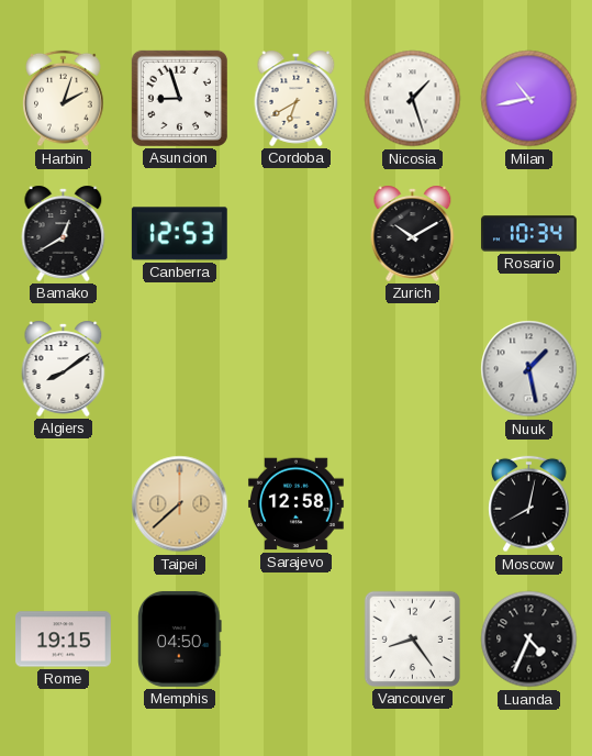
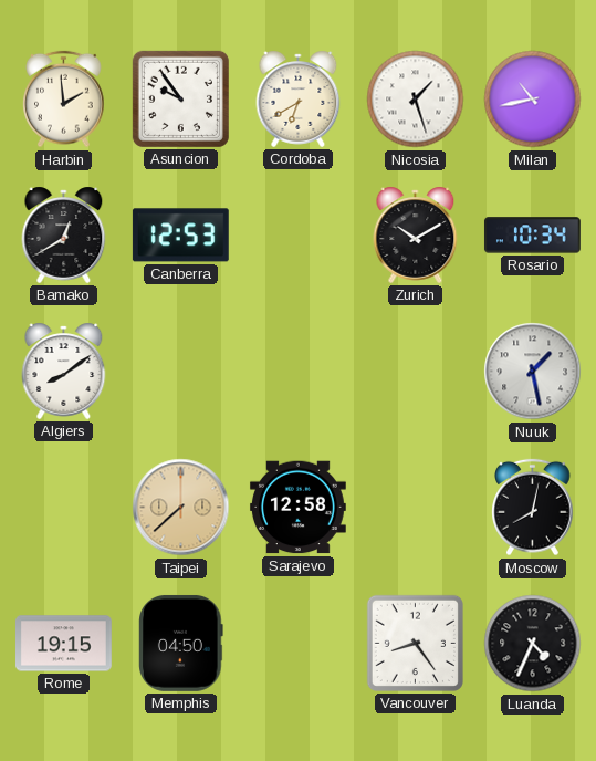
Harbin: 2:03 -> 1:59
Asuncion: 8:57 -> 9:54
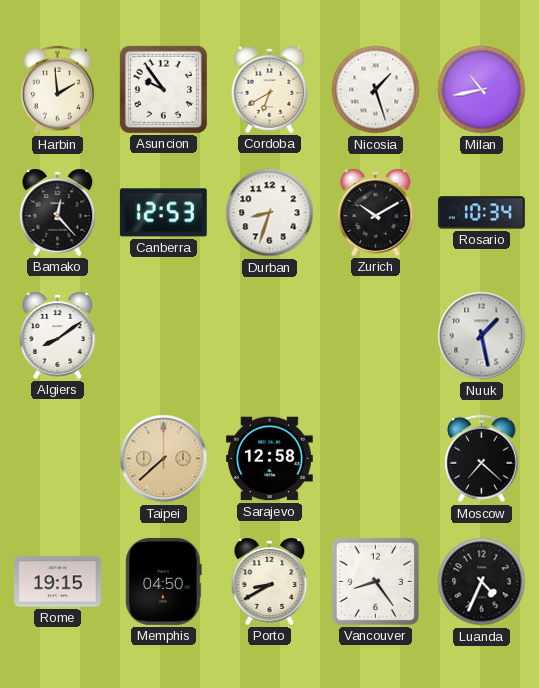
Bamako: 12:40 -> 12:23
Durban: none -> 8:33
Moscow: 8:02 -> 7:22
Porto: none -> 8:40
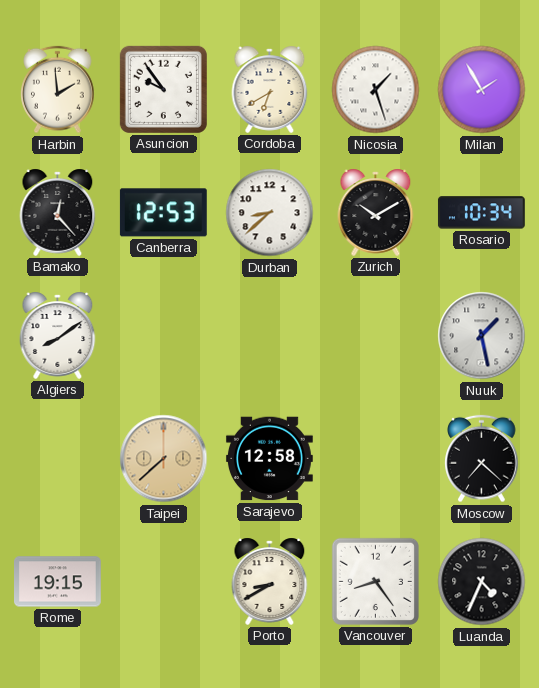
Milan: 10:43 -> 1:55
Durban: 8:33 -> 8:38
Memphis: 04:50 -> none
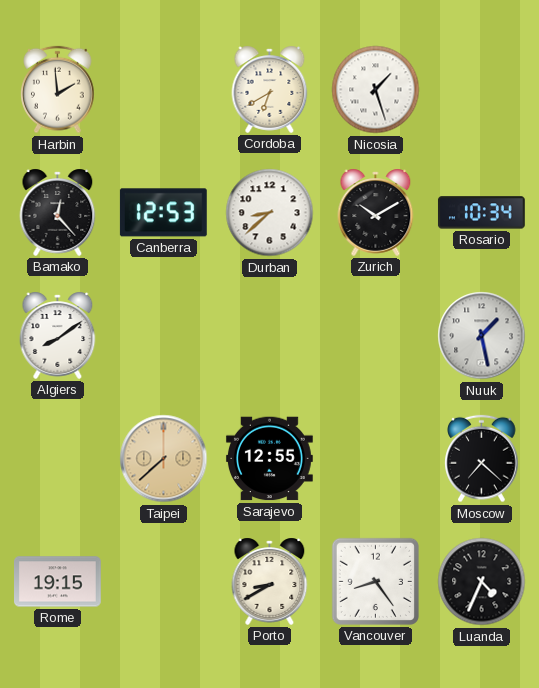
Asuncion: 9:54 -> none
Milan: 1:55 -> none
Sarajevo: 12:58 -> 12:55
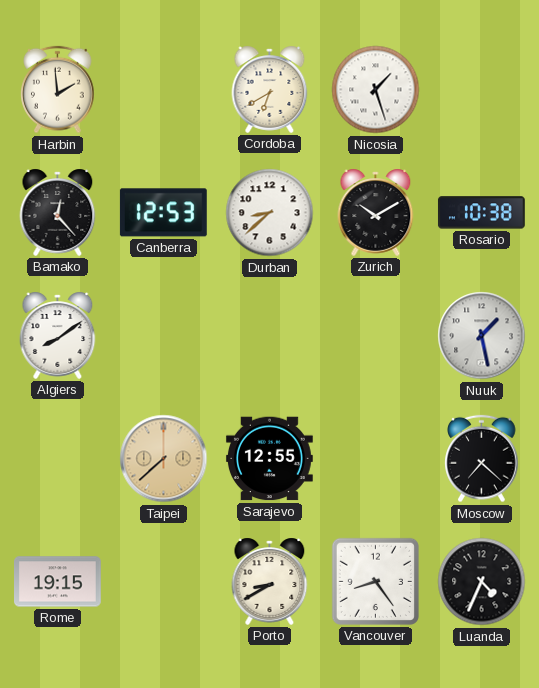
Rosario: 10:34 -> 10:38
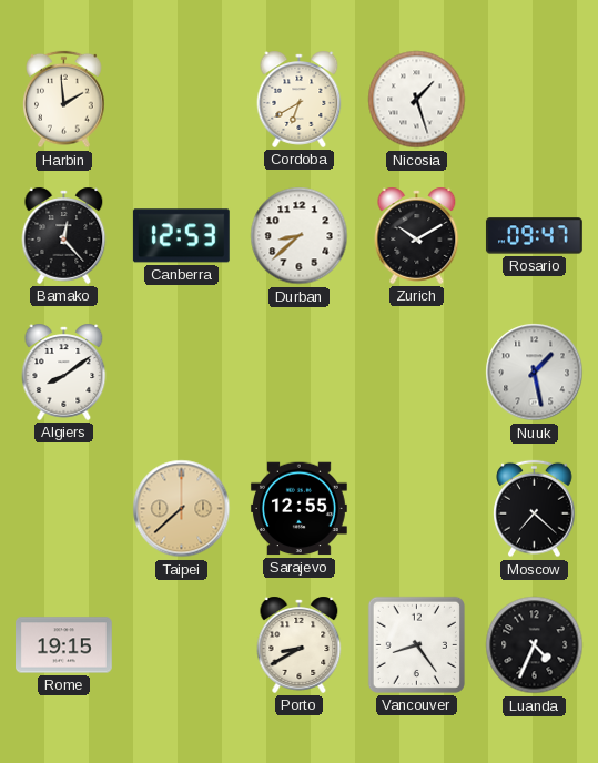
Rosario: 10:38 -> 09:47
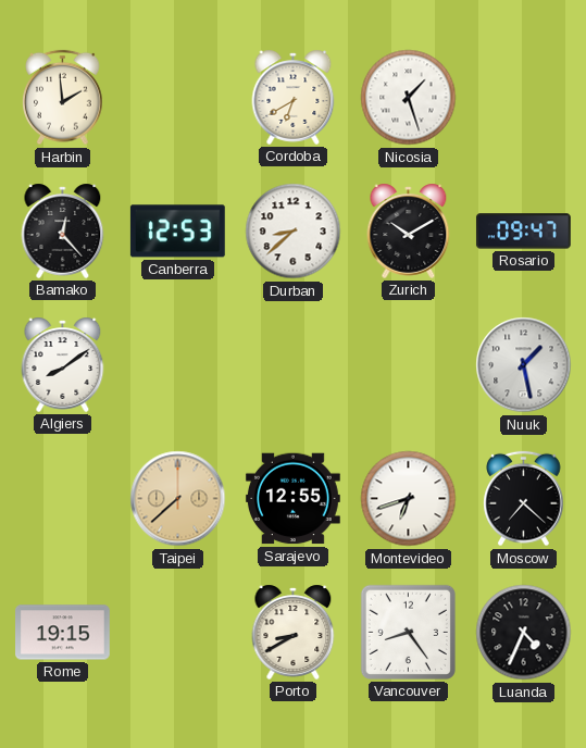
Montevideo: none -> 6:42
